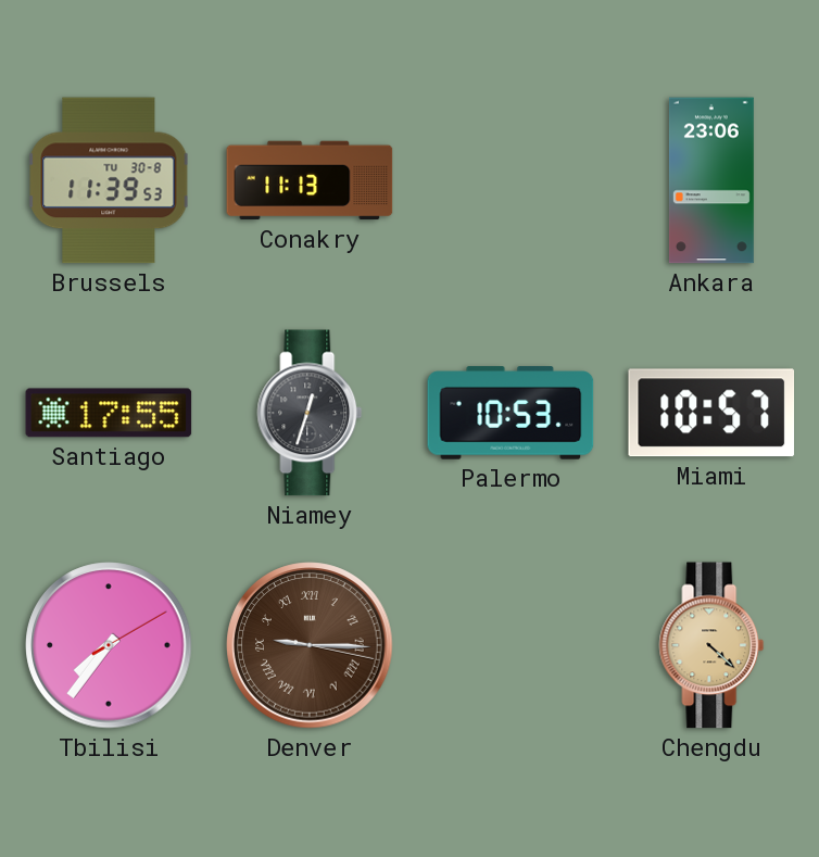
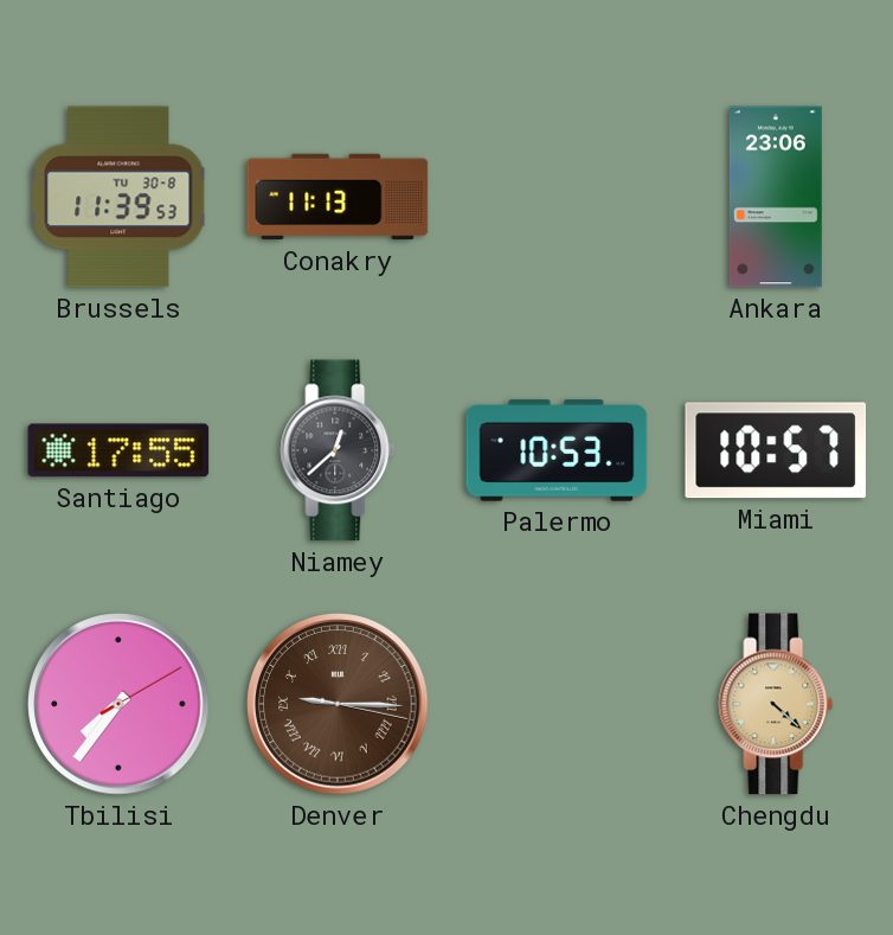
Niamey: 12:33 -> 12:38
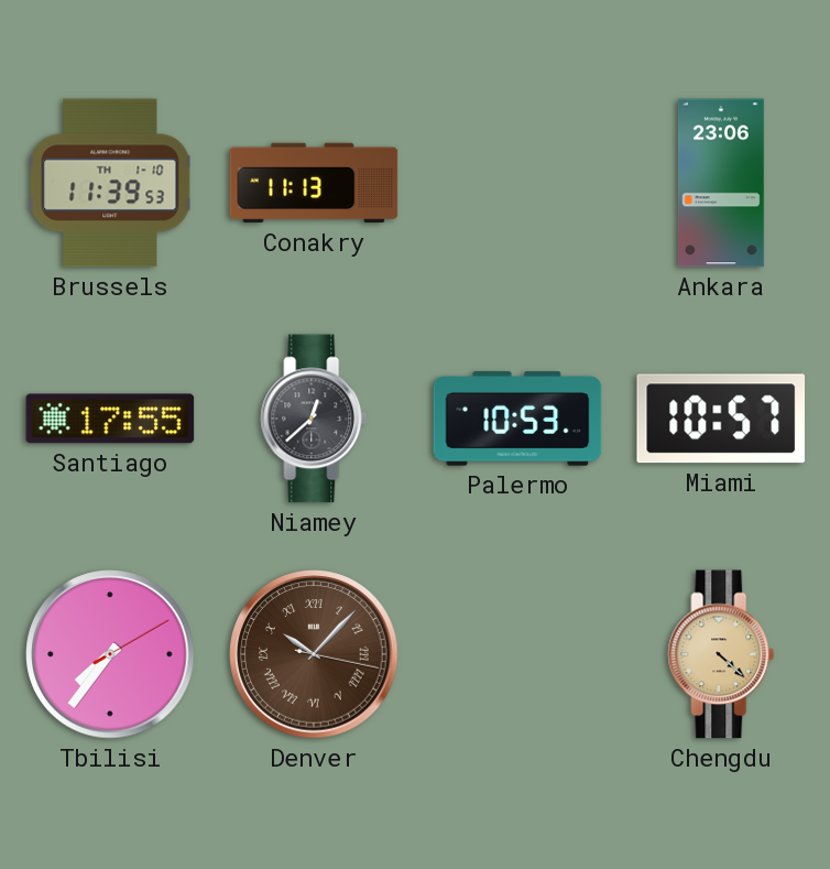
Brussels date: TU 30-8 -> TH 1-10
Denver: 9:15 -> 10:07
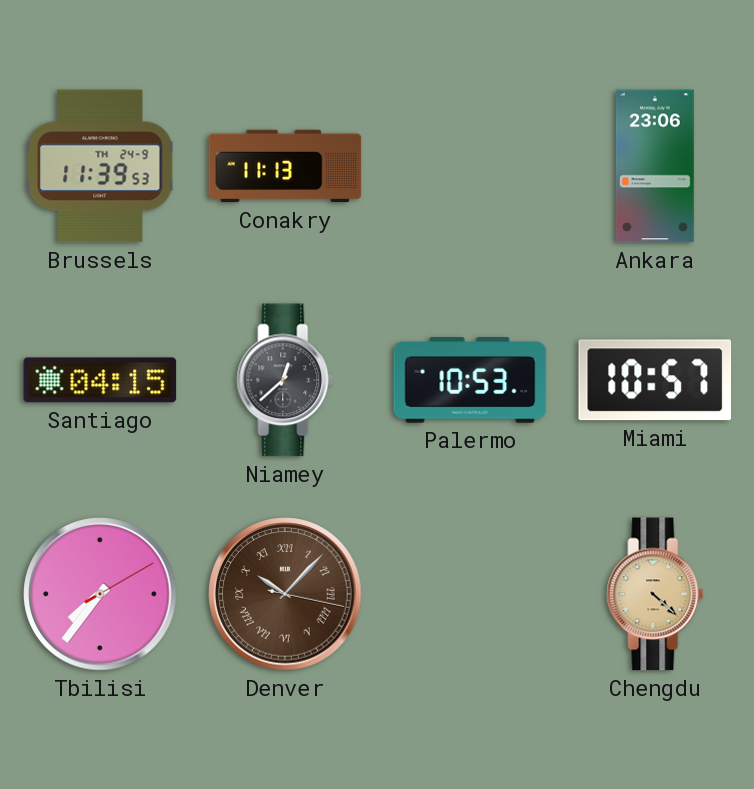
Brussels date: TH 1-10 -> TH 24-9
Santiago: 17:55 -> 04:15
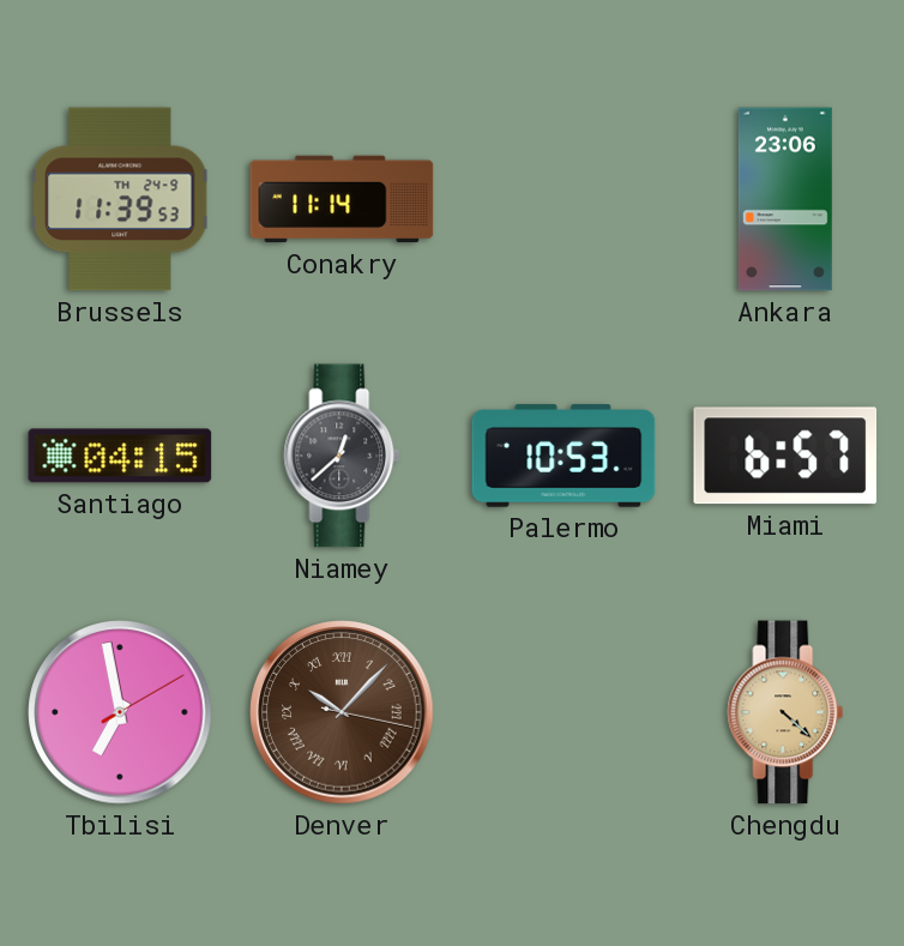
Conakry: 11:13 -> 11:14
Miami: 10:57 -> 6:57
Tbilisi: 7:36 -> 6:58
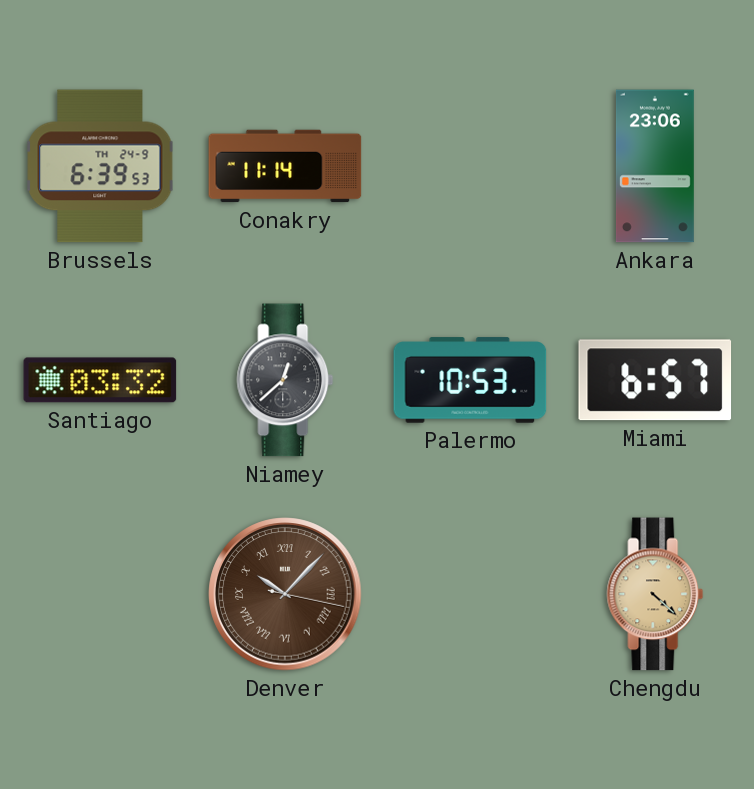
Brussels: 11:39 -> 6:39
Santiago: 04:15 -> 03:32
Tbilisi: 6:58 -> none
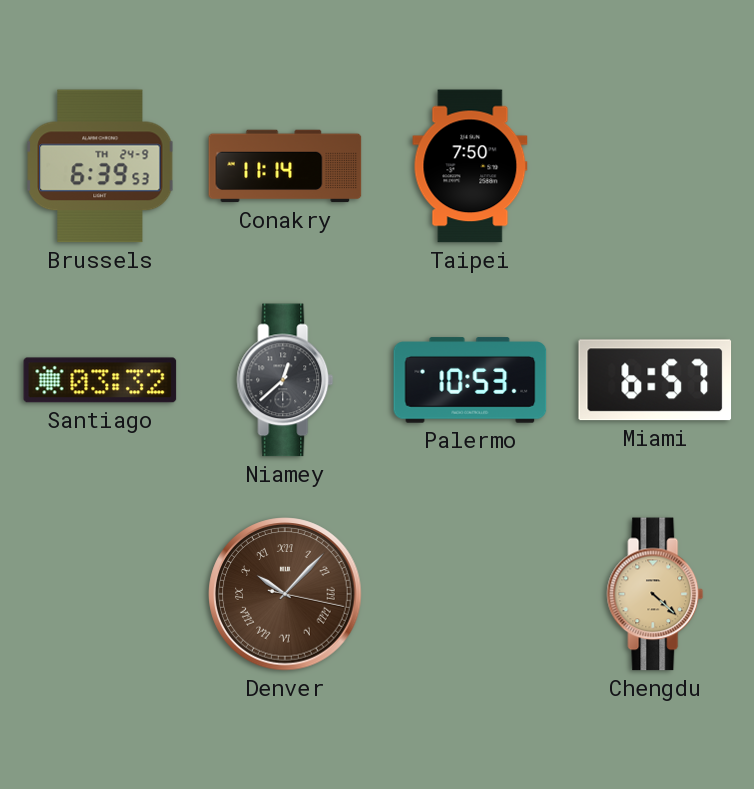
Taipei: none -> 7:50
Ankara: 23:06 -> none
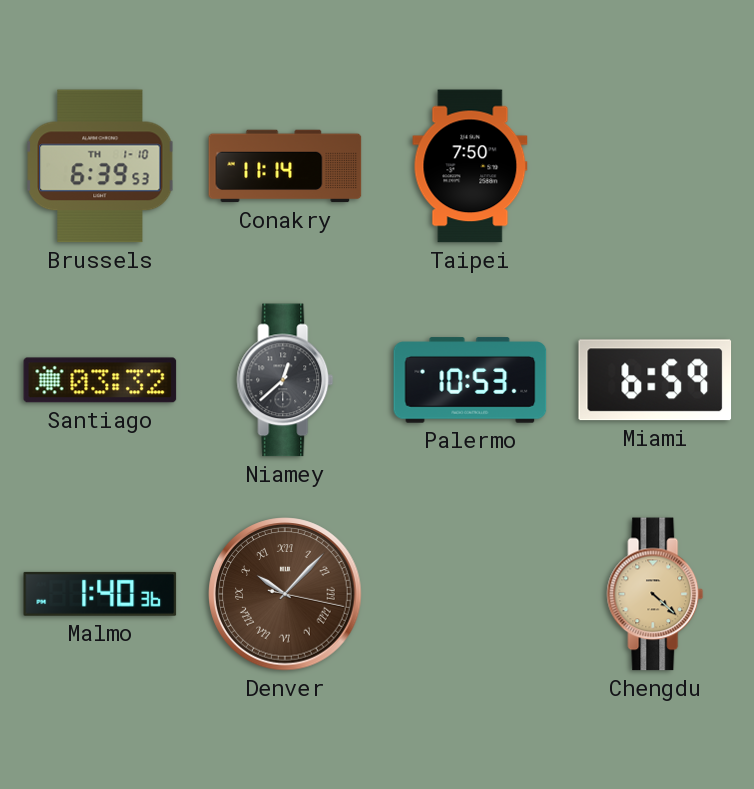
Brussels date: TH 24-9 -> TH 1-10
Miami: 6:57 -> 6:59
Malmo: none -> 1:40
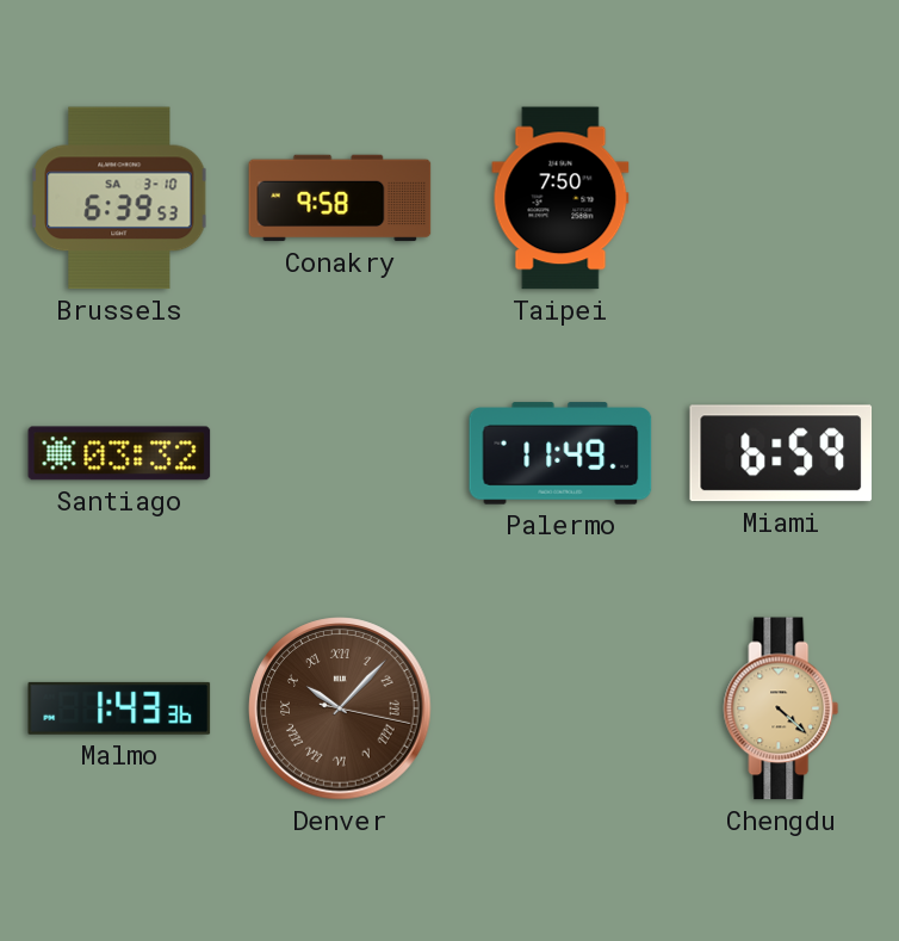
Brussels date: TH 1-10 -> SA 3-10
Conakry: 11:14 -> 9:58
Niamey: 12:38 -> none
Palermo: 10:53 -> 11:49
Malmo: 1:40 -> 1:43
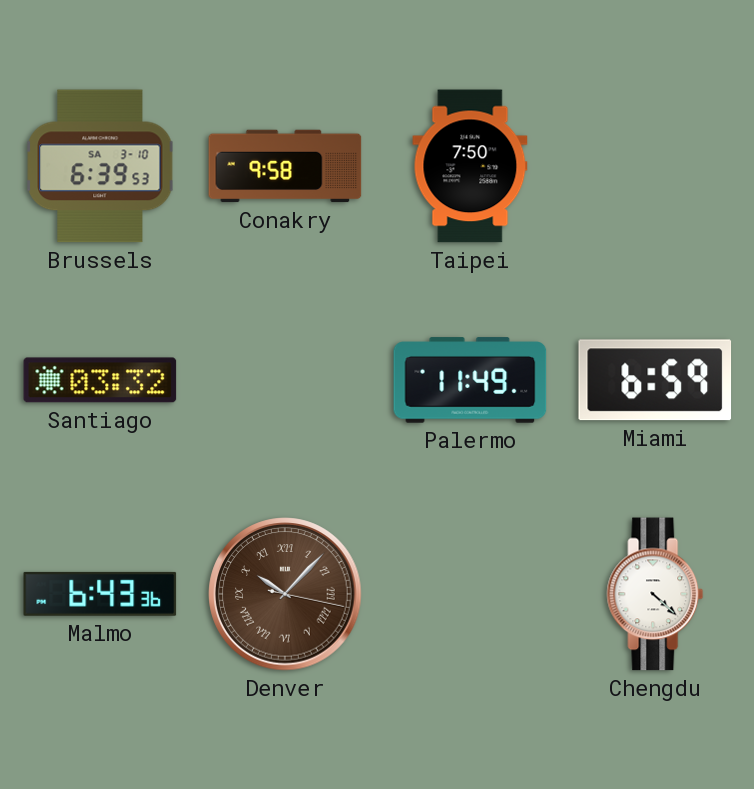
Malmo: 1:43 -> 6:43
Chengdu dial: champagne -> white
